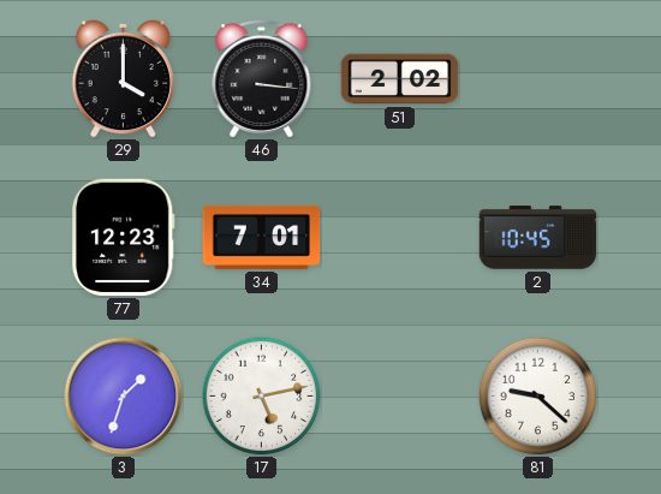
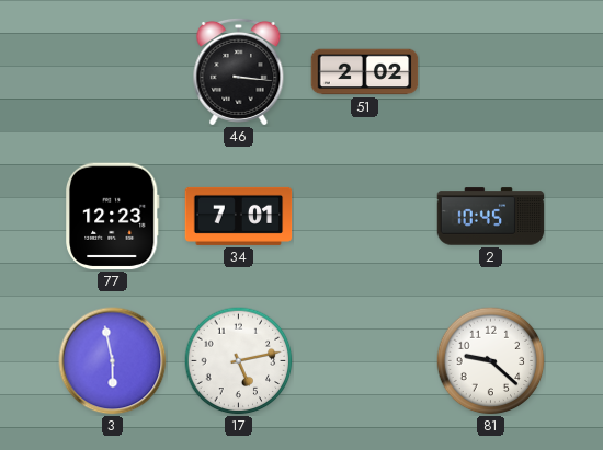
29: 4:00 -> none
3: 1:33 -> 5:58
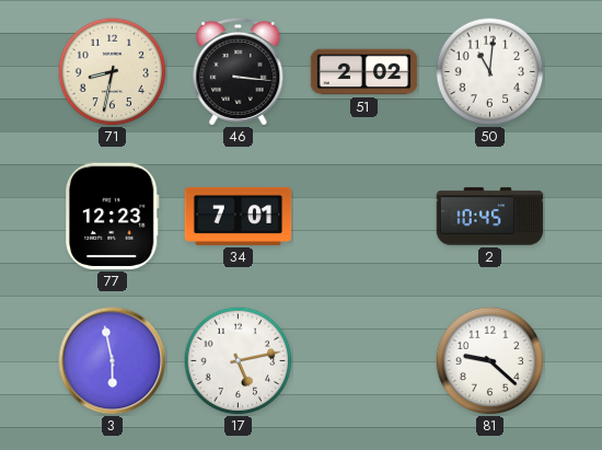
71: none -> 8:32
50: none -> 11:01
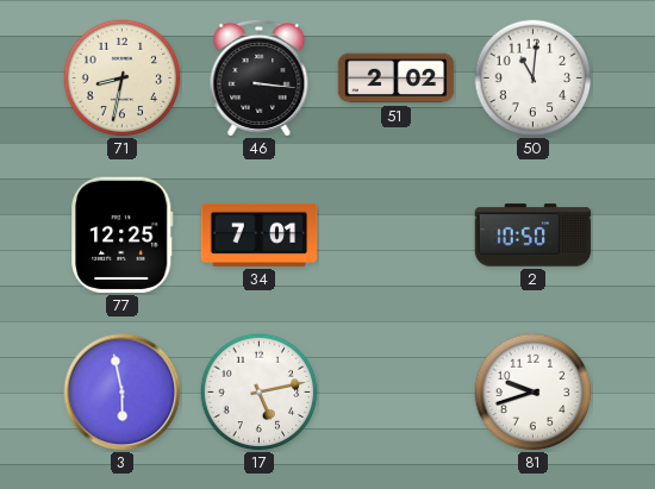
77: 12:23 -> 12:25
2: 10:45 -> 10:50
81: 9:22 -> 9:42
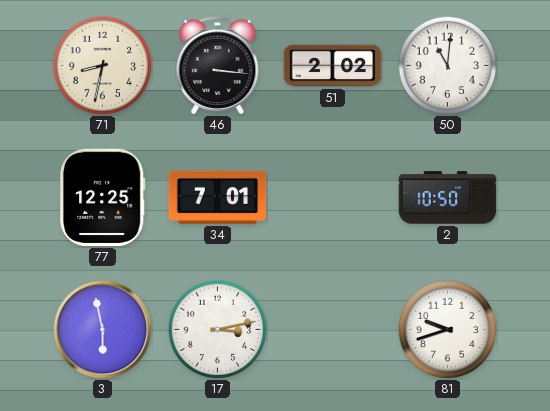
17: 5:13 -> 3:13
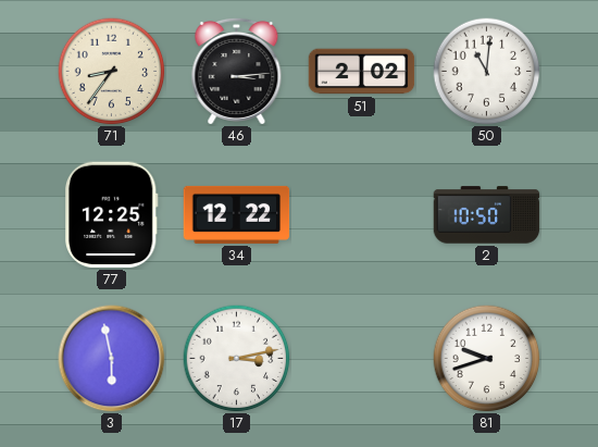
71: 8:32 -> 8:36
46: 3:16 -> 3:14
34: 7:01 -> 12:22
